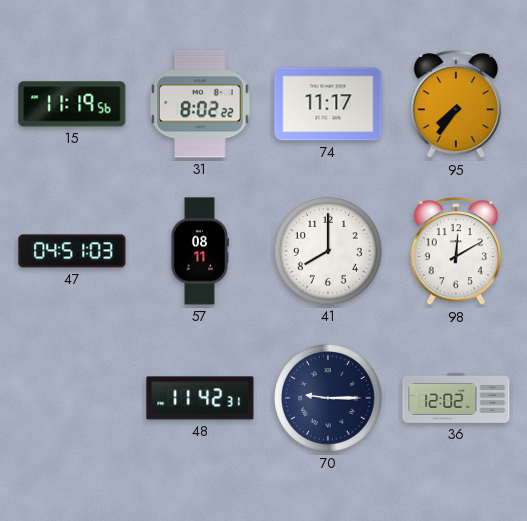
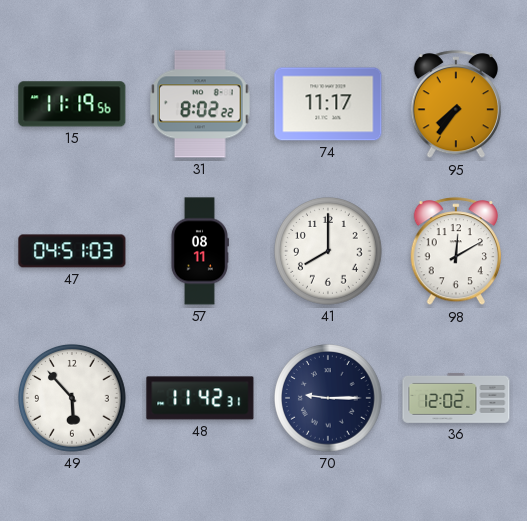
49: none -> 5:53
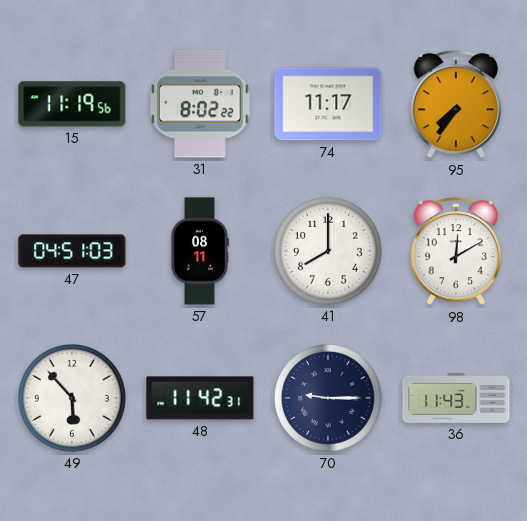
36: 12:02 -> 11:43
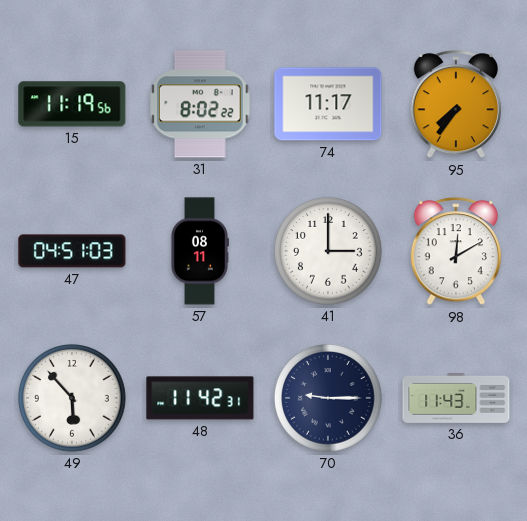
41: 8:00 -> 3:00
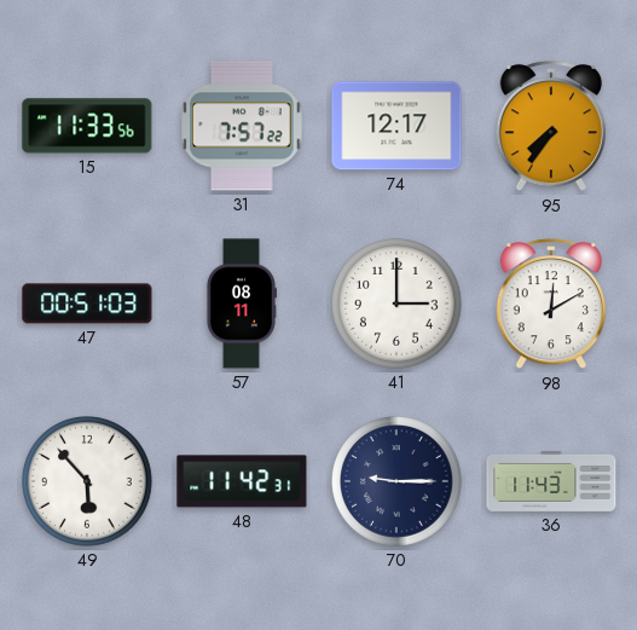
15: 11:19 -> 11:33
31: 8:02 -> 7:57
74: 11:17 -> 12:17
47: 04:51 -> 00:51
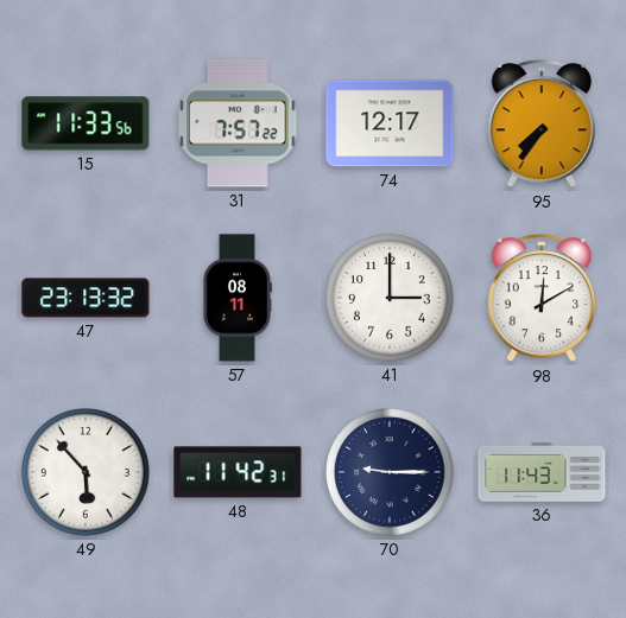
47: 00:51 -> 23:13
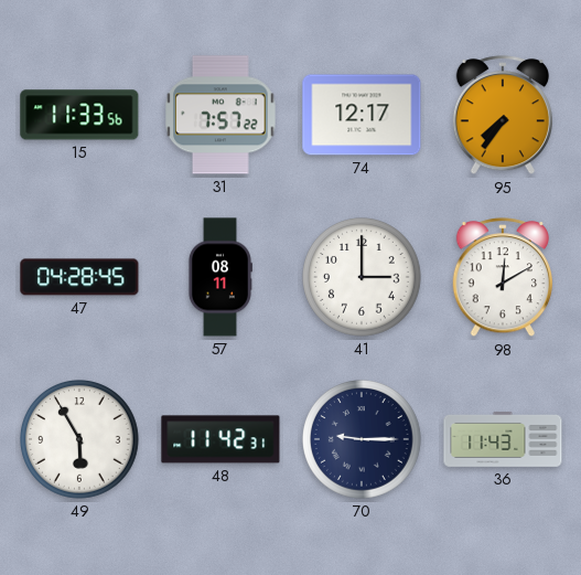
47: 23:13 -> 04:28
49: 5:53 -> 5:55
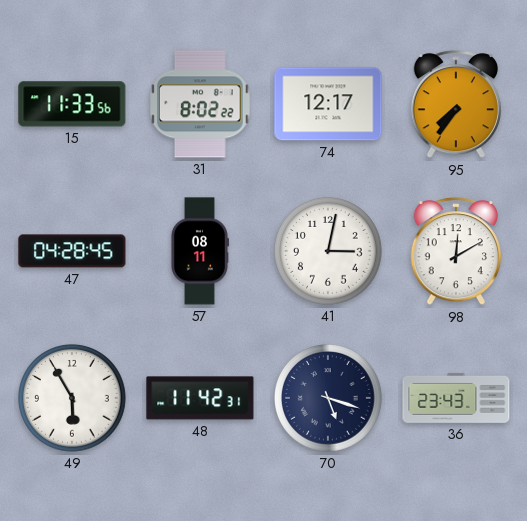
31: 7:57 -> 8:02
41: 3:00 -> 3:02
70: 9:15 -> 5:18
36: 11:43 -> 23:43
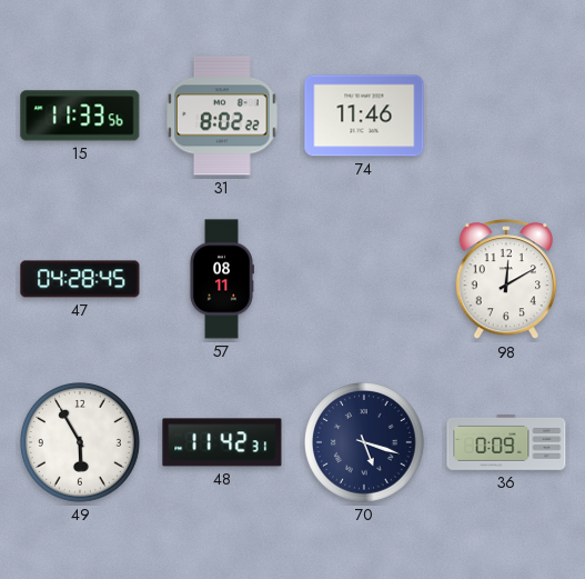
74: 12:17 -> 11:46
95: 7:36 -> none
41: 3:02 -> none
36: 23:43 -> 0:09
